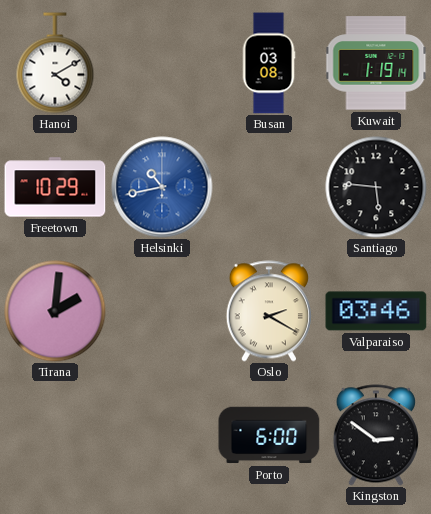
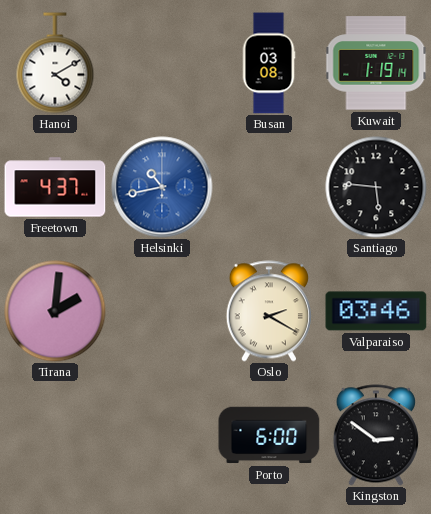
Freetown: 10:29 -> 4:37
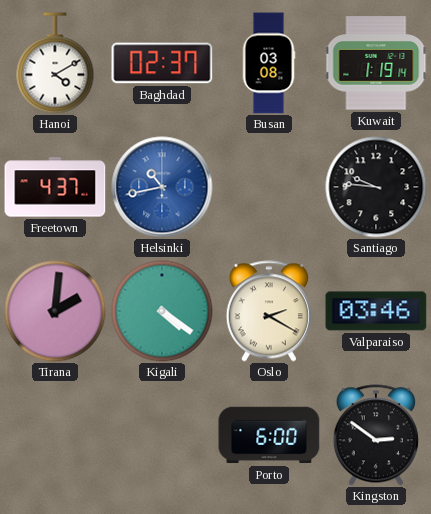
Baghdad: none -> 02:37
Santiago: 5:46 -> 9:46
Kigali: none -> 4:21
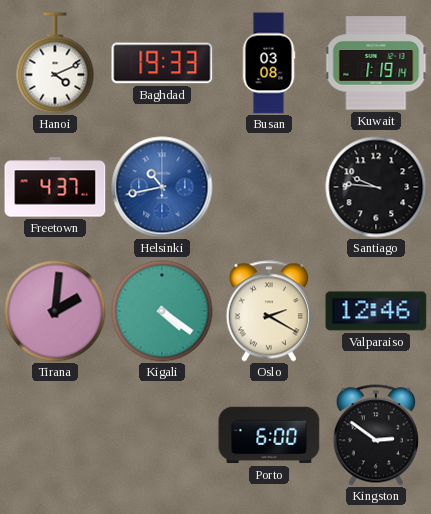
Hanoi: 4:10 -> 4:11
Baghdad: 02:37 -> 19:33
Valparaiso: 03:46 -> 12:46
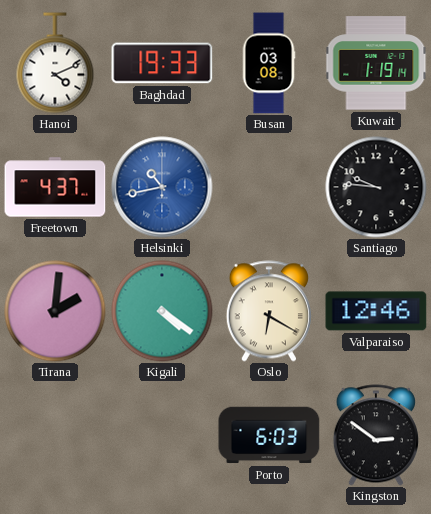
Oslo: 2:20 -> 6:20
Porto: 6:00 -> 6:03
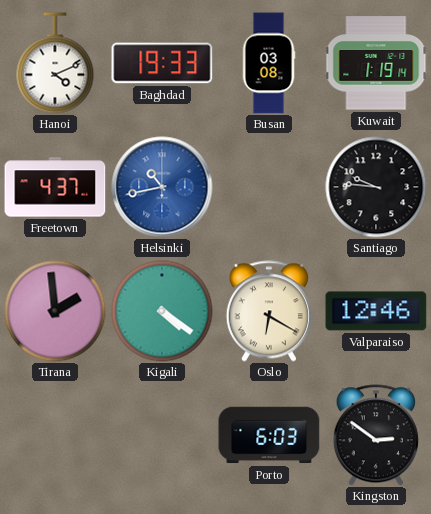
Tirana: 2:01 -> 1:59
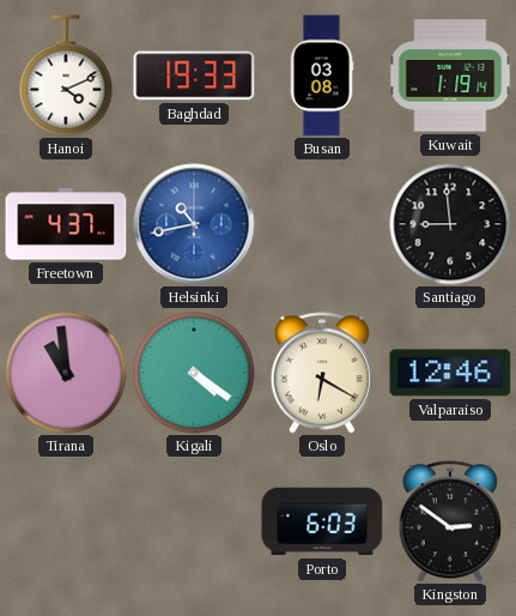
Santiago: 9:46 -> 8:59
Tirana: 1:59 -> 10:59
